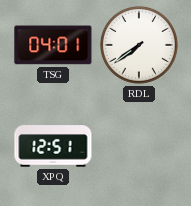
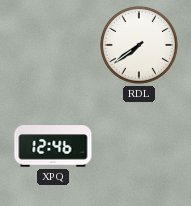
TSG: 04:01 -> none
XPQ: 12:51 -> 12:46
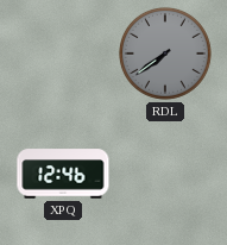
RDL dial: white -> grey
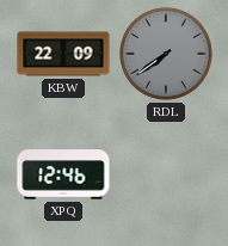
KBW: none -> 22:09
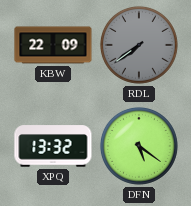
XPQ: 12:46 -> 13:32
DFN: none -> 5:21
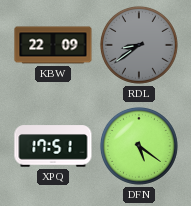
RDL: 7:39 -> 8:39
XPQ: 13:32 -> 17:51
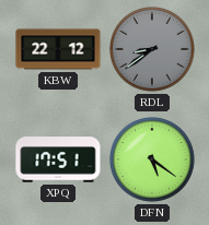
KBW: 22:09 -> 22:12
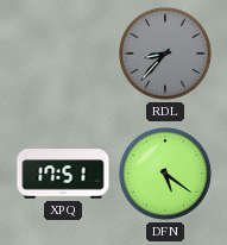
KBW: 22:12 -> none
RDL: 8:39 -> 8:37
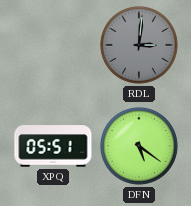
RDL: 8:37 -> 3:01
XPQ: 17:51 -> 05:51
